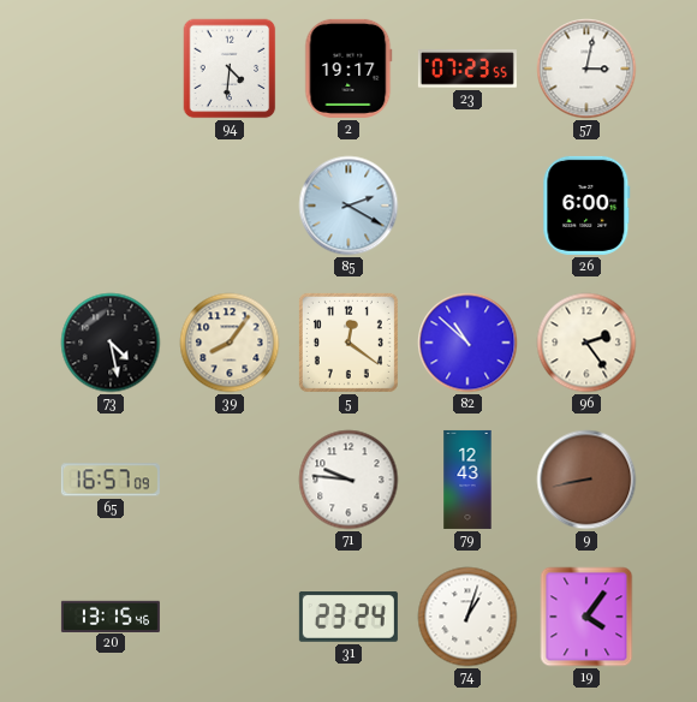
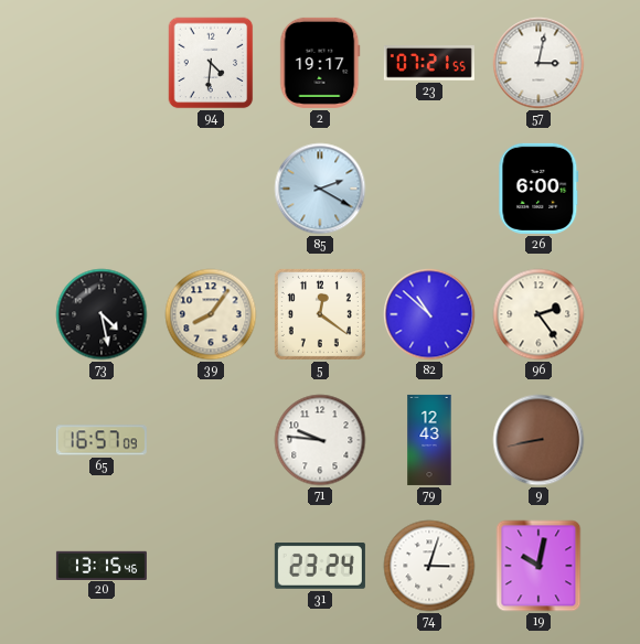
23: 07:23 -> 07:21
74: 1:03 -> 3:03
19: 4:06 -> 10:02
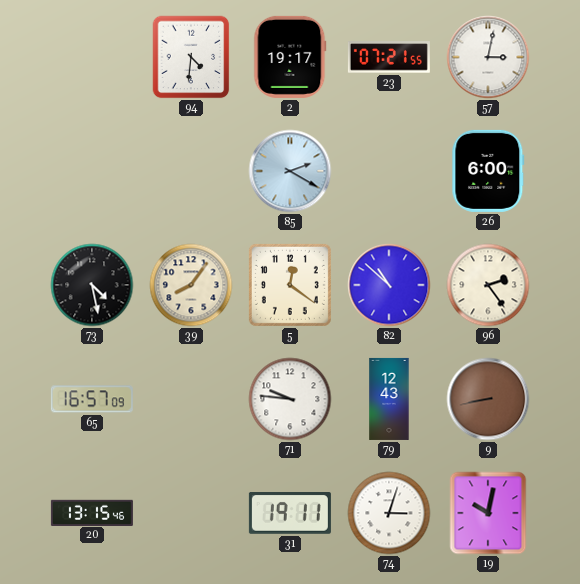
31: 23:24 -> 19:11
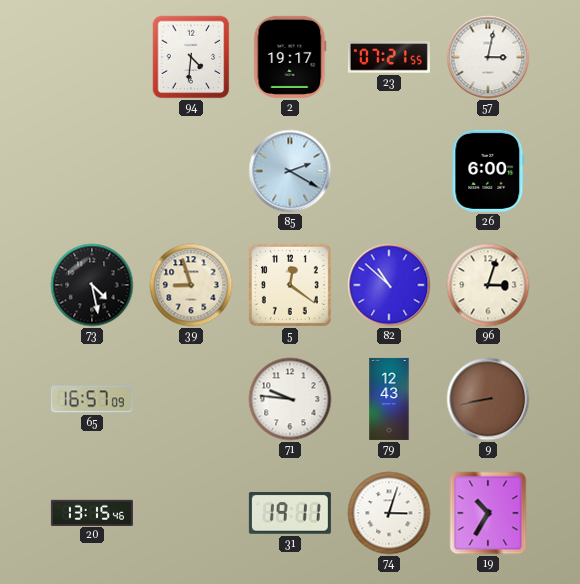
39: 8:06 -> 8:57
96: 2:24 -> 3:03
19: 10:02 -> 10:35
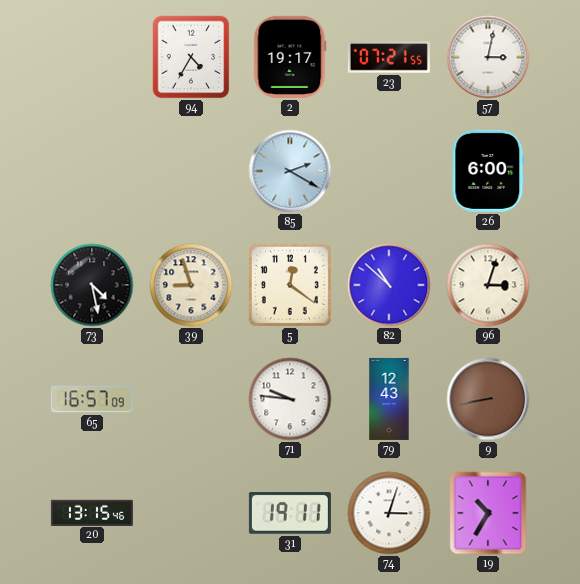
94: 4:31 -> 4:35
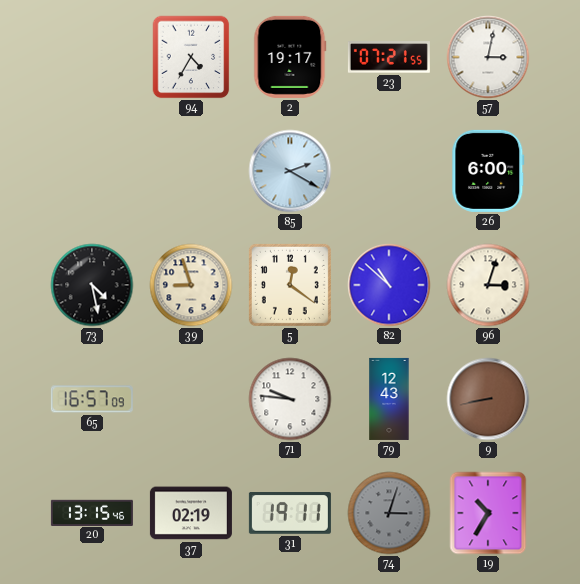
37: none -> 02:19
74 dial: white -> grey
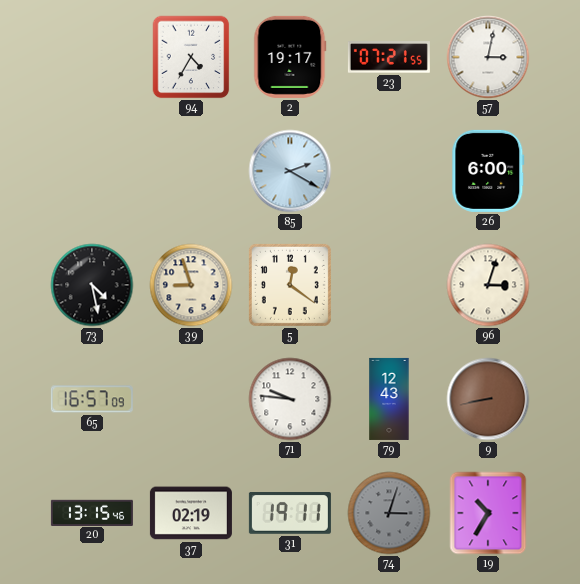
82: 10:52 -> none
